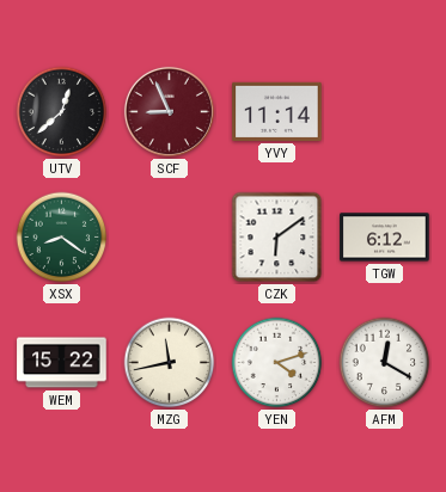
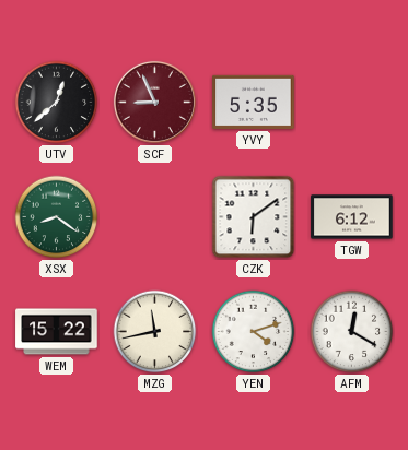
YVY: 11:14 -> 5:35
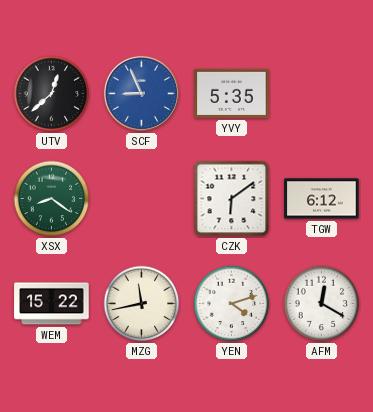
SCF dial: burgundy -> blue
